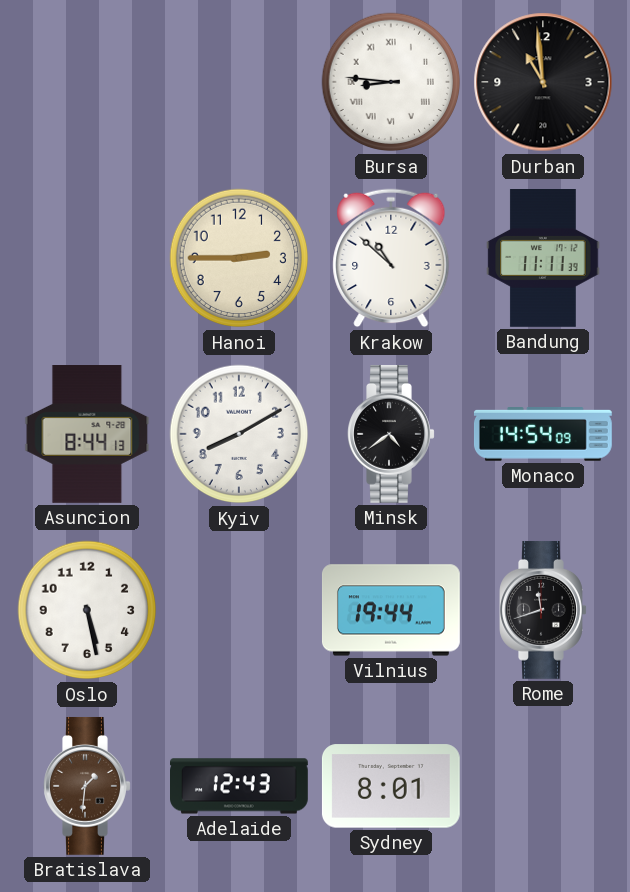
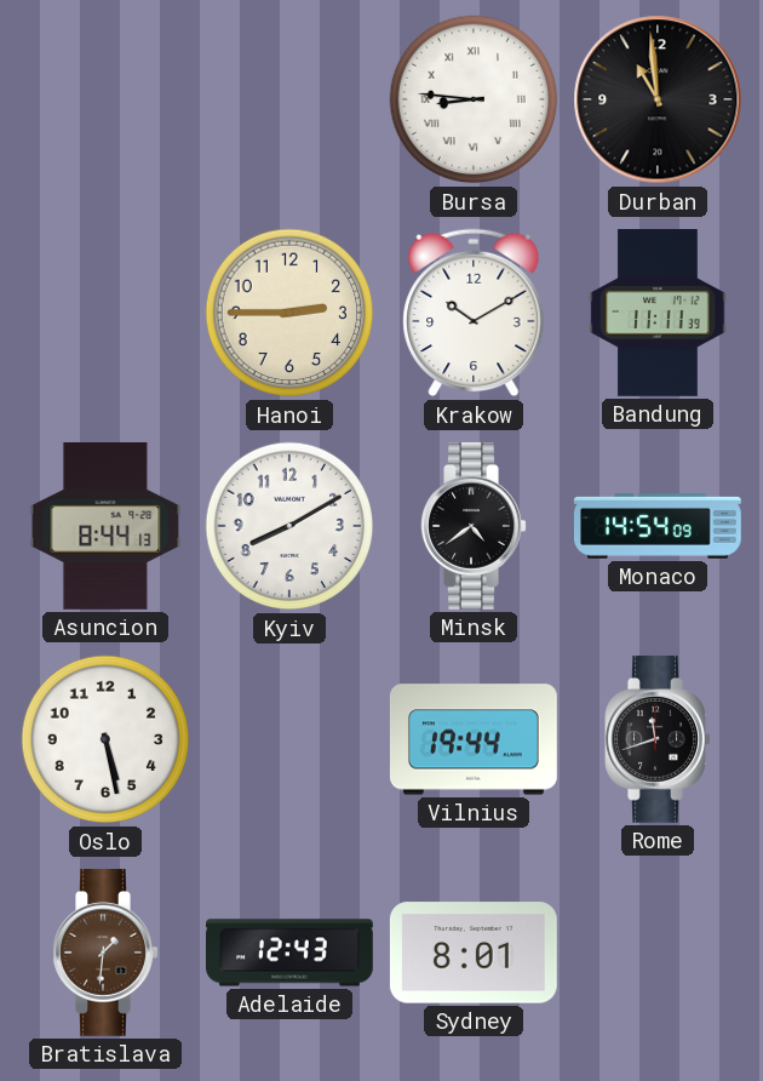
Krakow: 10:52 -> 10:10
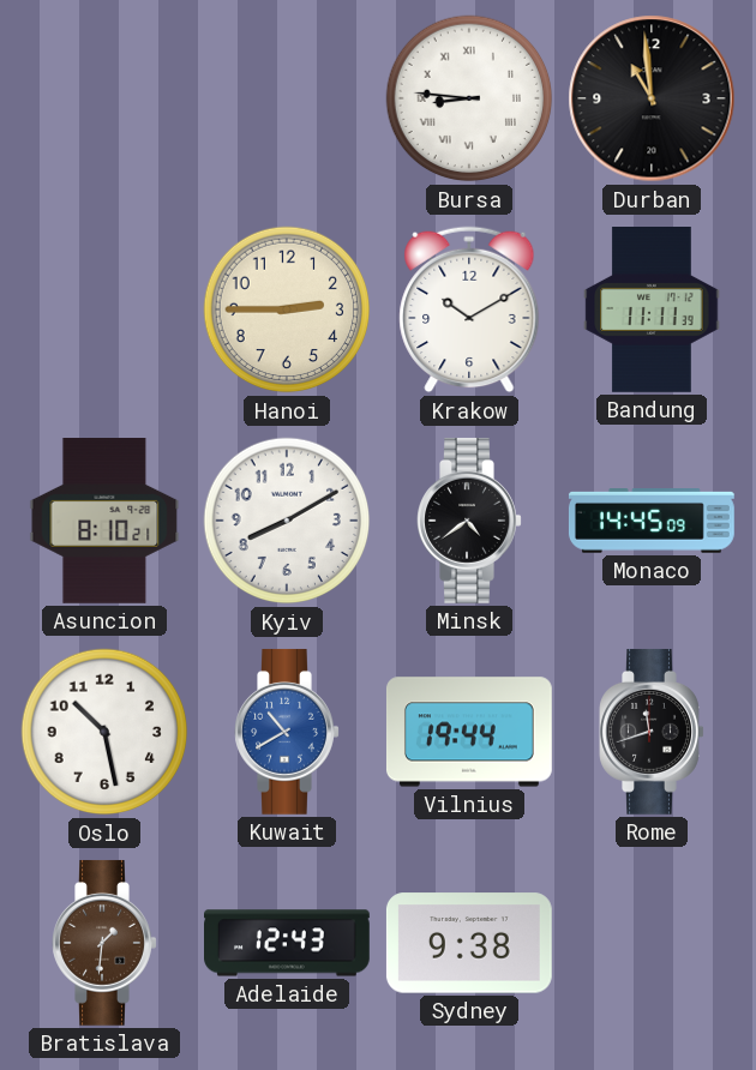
Asuncion: 8:44 -> 8:10
Monaco: 14:54 -> 14:45
Oslo: 5:28 -> 10:28
Kuwait: none -> 10:40
Sydney: 8:01 -> 9:38
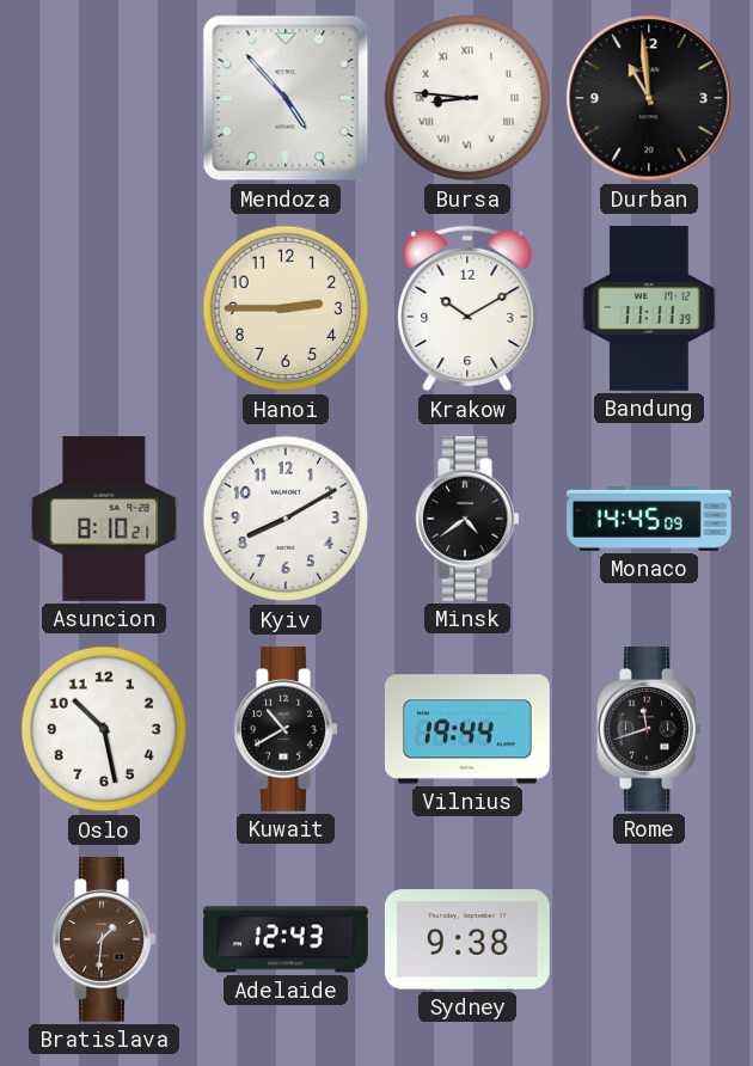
Mendoza: none -> 4:53
Kuwait dial: blue -> black
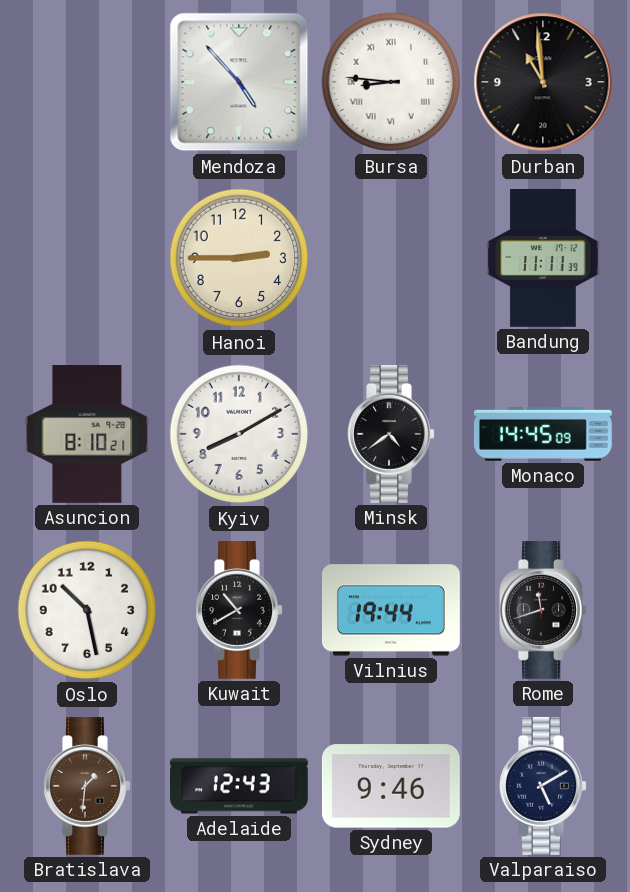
Krakow: 10:10 -> none
Sydney: 9:38 -> 9:46
Valparaiso: none -> 5:10
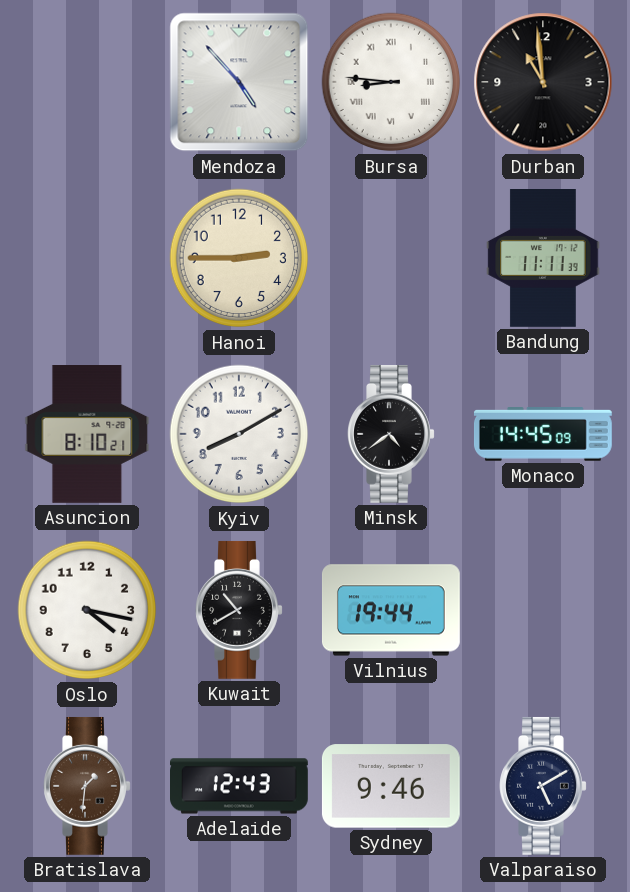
Oslo: 10:28 -> 4:17
Rome: 11:42 -> none
